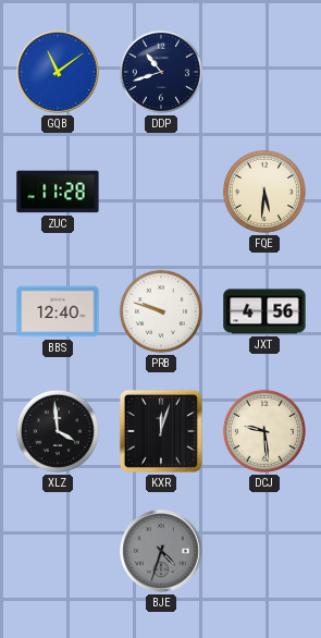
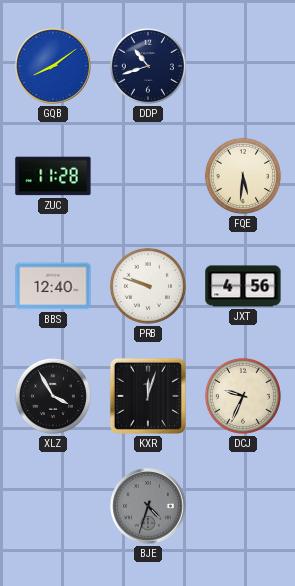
GQB: 11:09 -> 8:09
XLZ: 3:59 -> 3:55
DCJ: 9:29 -> 9:34
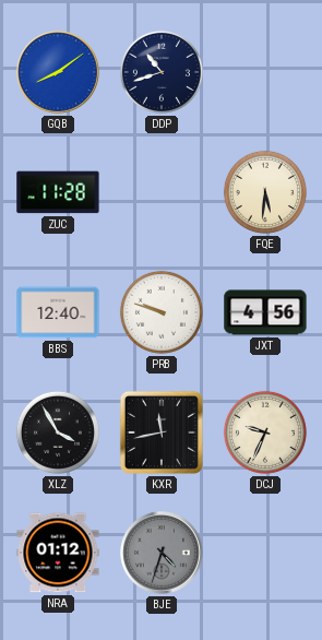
KXR: 12:03 -> 11:43
NRA: none -> 01:12
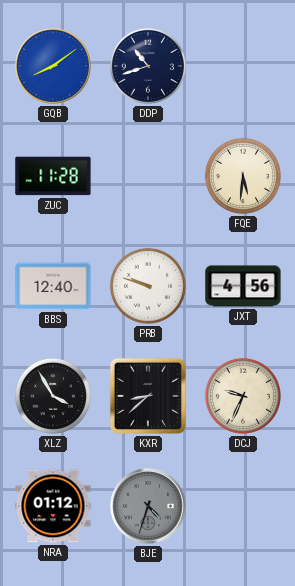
KXR: 11:43 -> 8:38
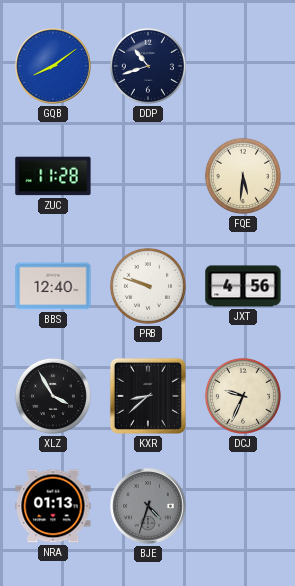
NRA: 01:12 -> 01:13
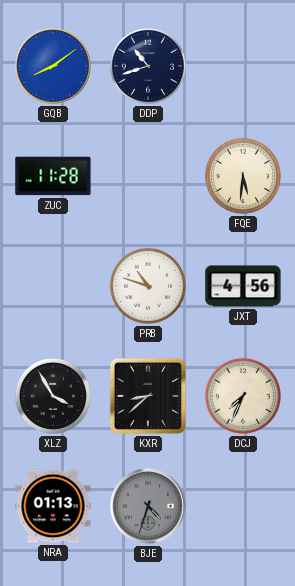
BBS: 12:40 -> none
PRB: 9:48 -> 10:48
DCJ: 9:34 -> 7:34
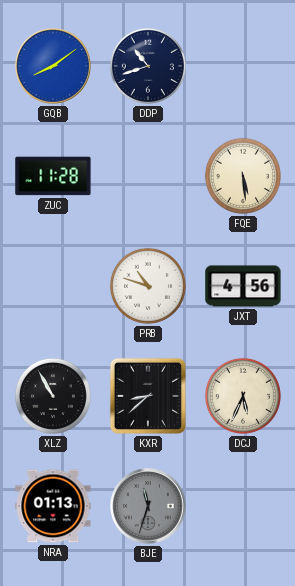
FQE: 5:31 -> 5:29
XLZ: 3:55 -> 10:55
DCJ: 7:34 -> 5:34
BJE: 4:33 -> 11:33
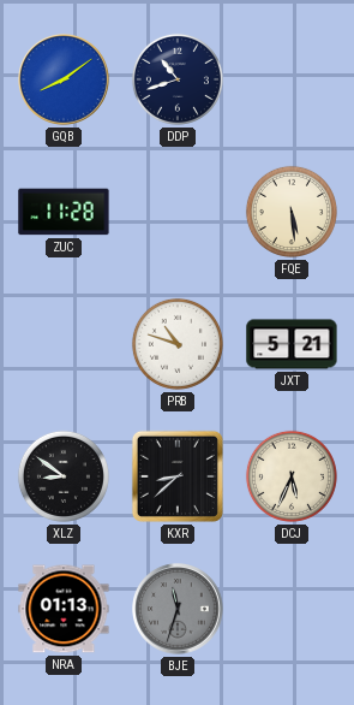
JXT: 4:56 -> 5:21
XLZ: 10:55 -> 8:51
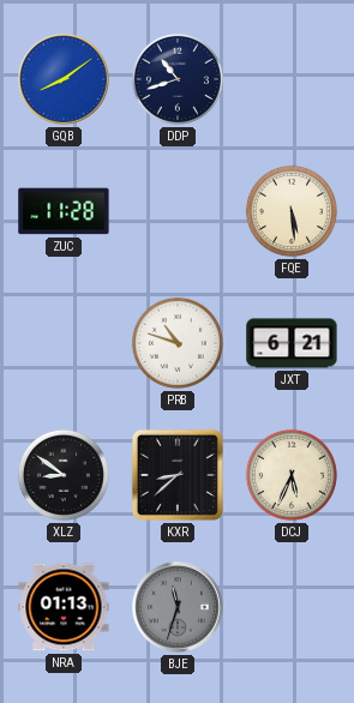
JXT: 5:21 -> 6:21
